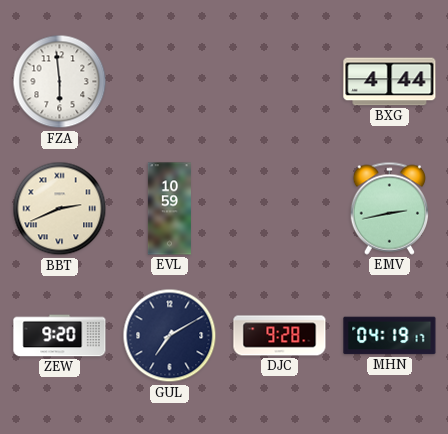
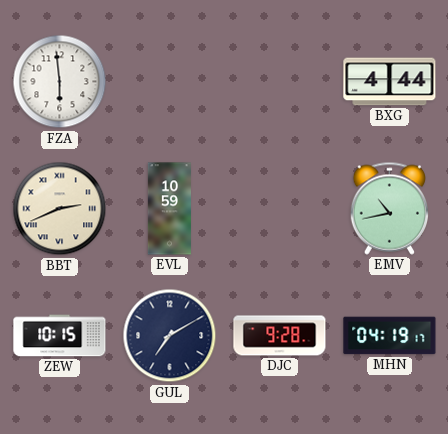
EMV: 2:43 -> 10:43
ZEW: 9:20 -> 10:15
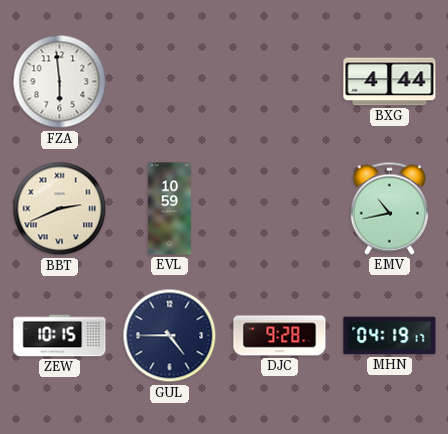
GUL: 7:10 -> 4:45
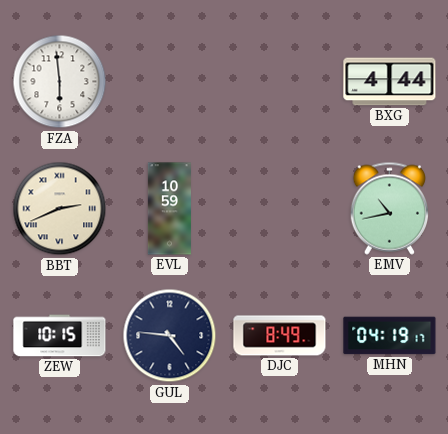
GUL: 4:45 -> 4:46
DJC: 9:28 -> 8:49
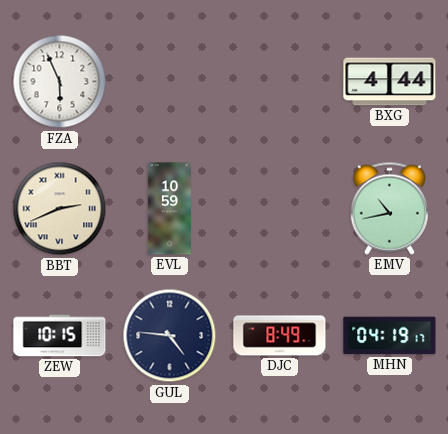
FZA: 5:59 -> 5:56
